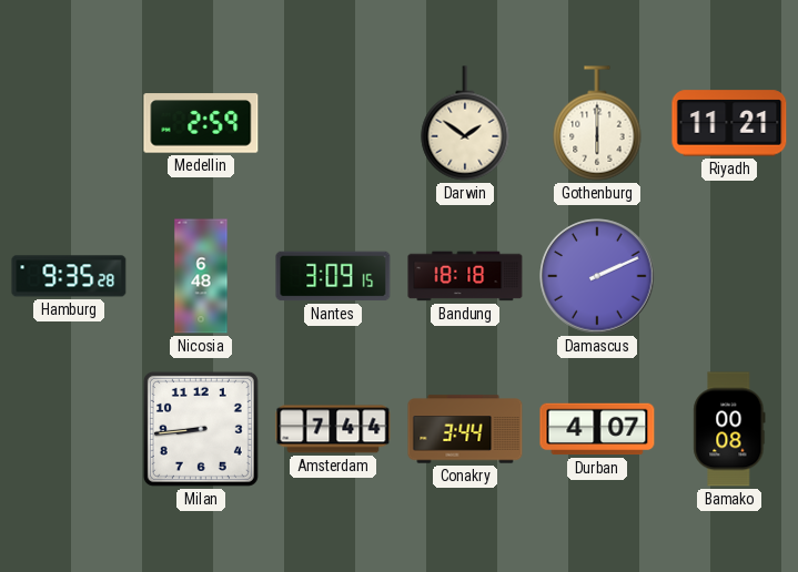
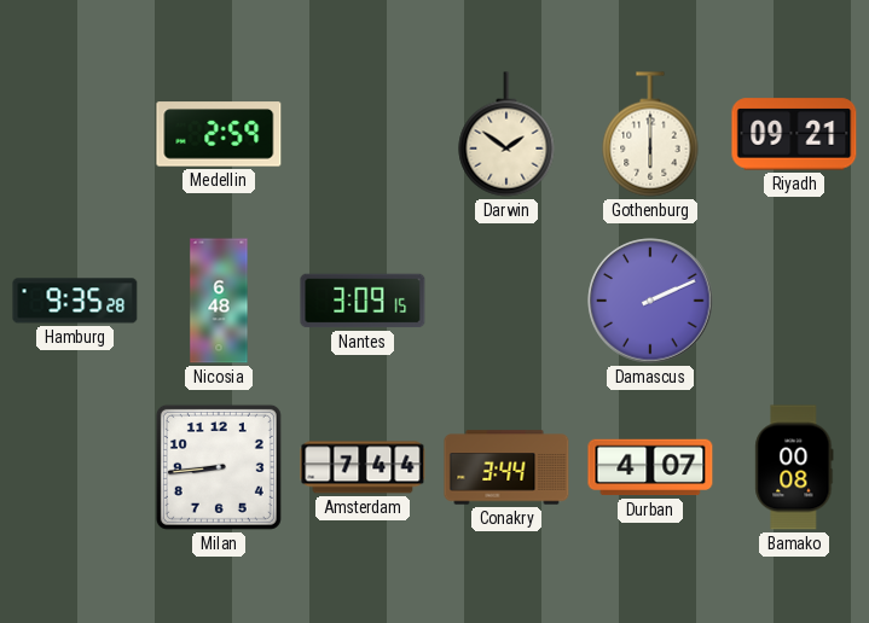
Riyadh: 11:21 -> 09:21
Bandung: 18:18 -> none
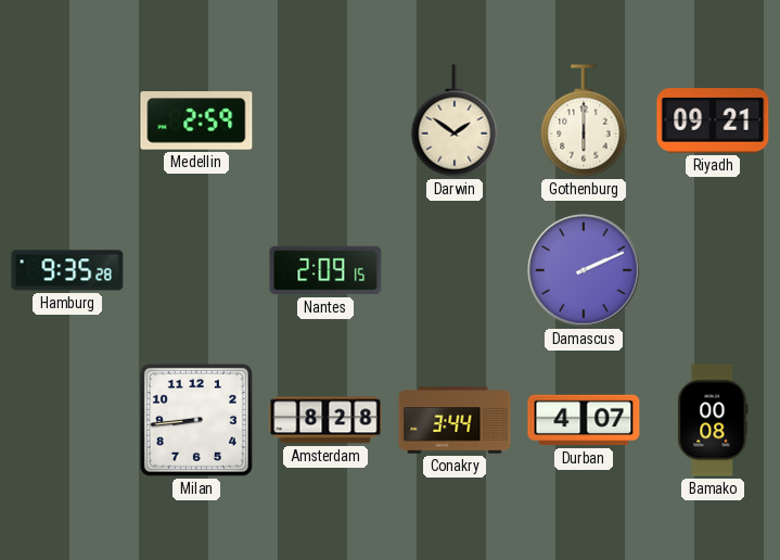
Nicosia: 6:48 -> none
Nantes: 3:09 -> 2:09
Amsterdam: 7:44 -> 8:28
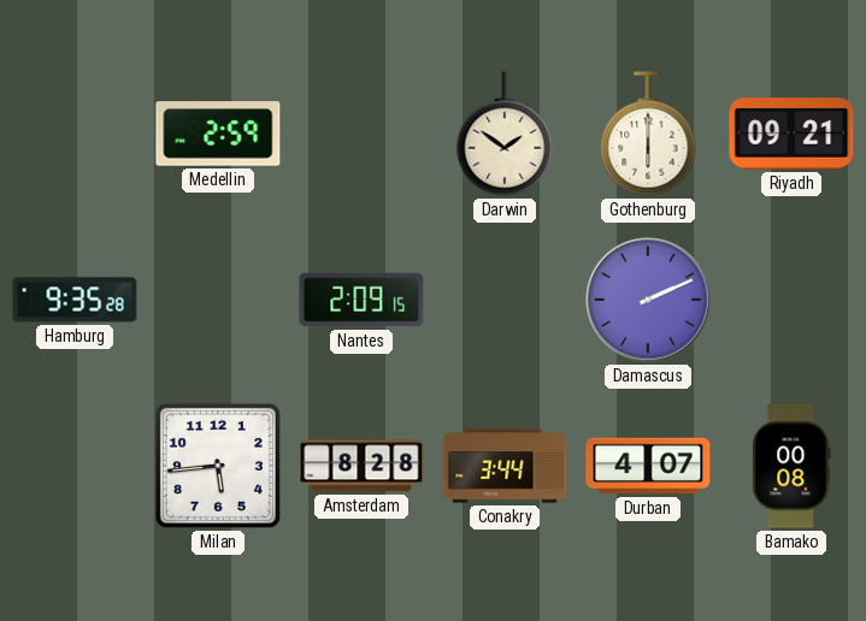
Milan: 8:44 -> 5:44
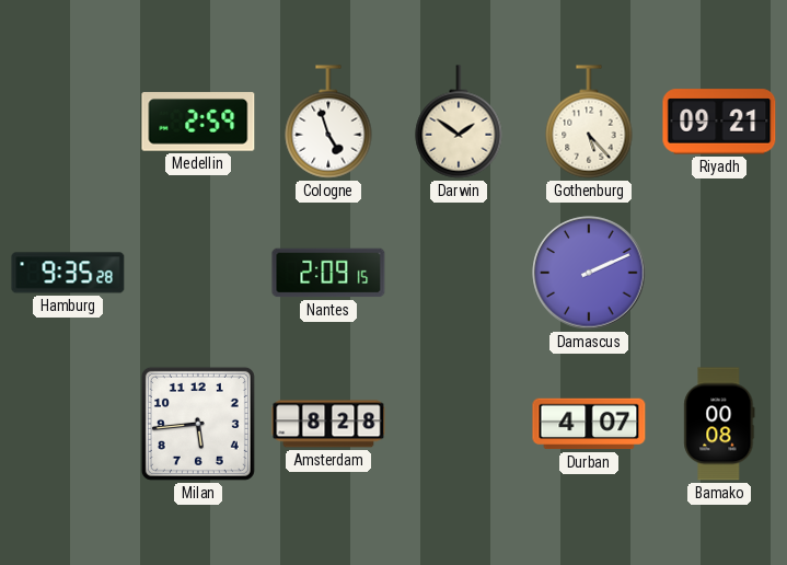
Cologne: none -> 4:57
Gothenburg: 6:00 -> 5:23
Conakry: 3:44 -> none
